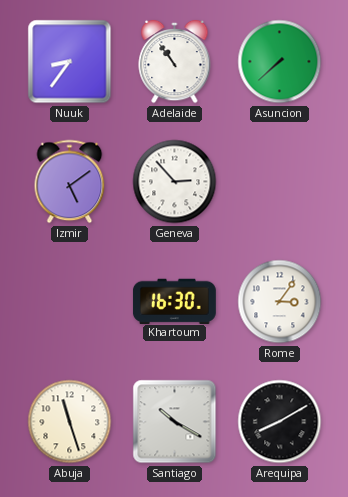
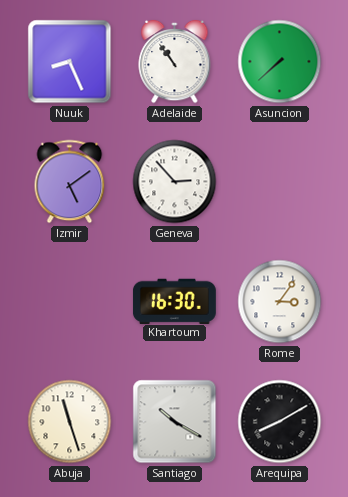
Nuuk: 8:36 -> 8:26
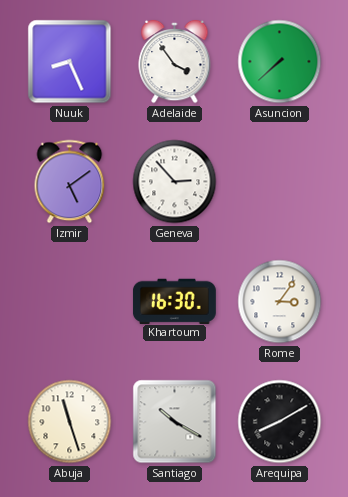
Adelaide: 10:54 -> 3:54
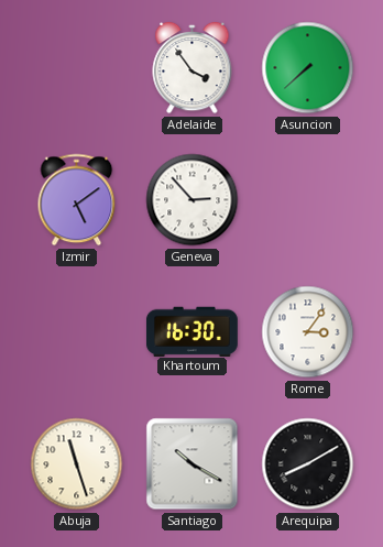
Nuuk: 8:26 -> none
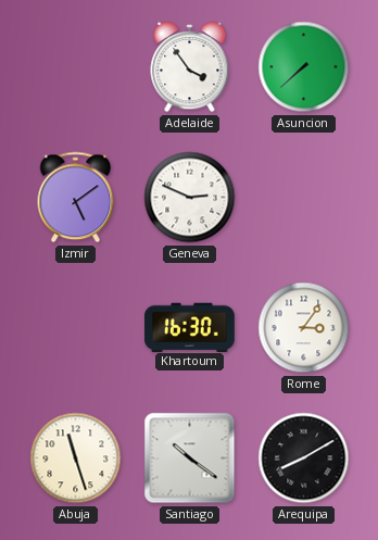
Geneva: 2:53 -> 2:49
Santiago: 10:20 -> 10:21
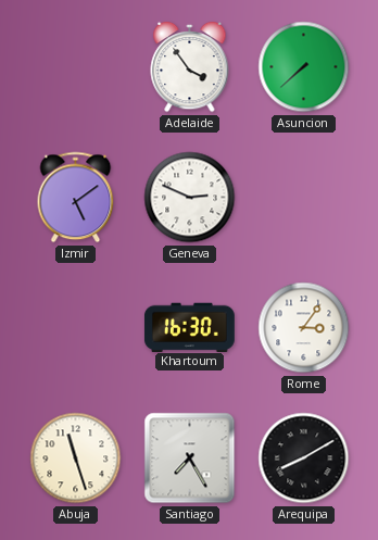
Santiago: 10:21 -> 7:25
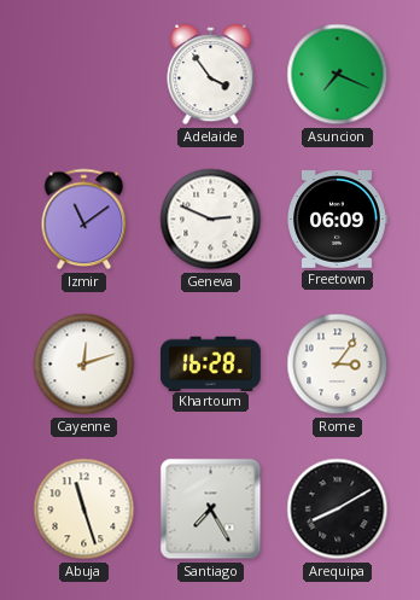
Asuncion: 7:38 -> 7:19
Izmir: 5:09 -> 11:09
Freetown: none -> 06:09
Cayenne: none -> 12:12
Khartoum: 16:30 -> 16:28
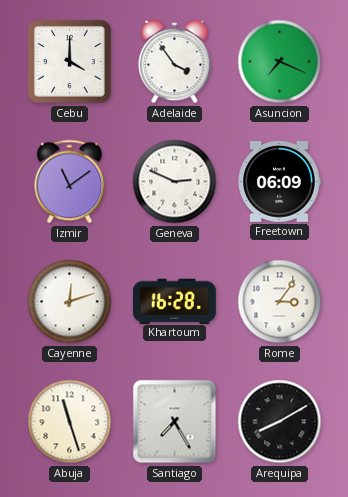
Cebu: none -> 4:00
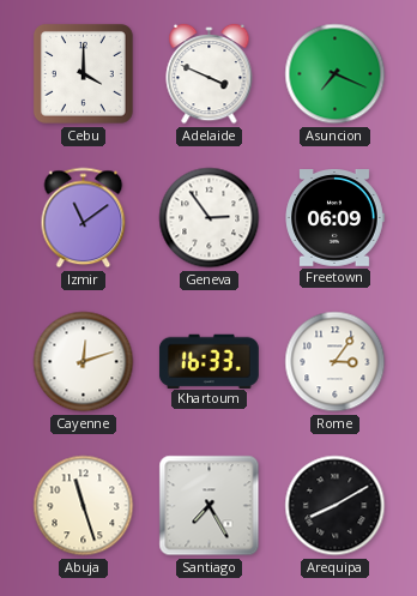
Adelaide: 3:54 -> 3:49
Geneva: 2:49 -> 2:54
Khartoum: 16:28 -> 16:33
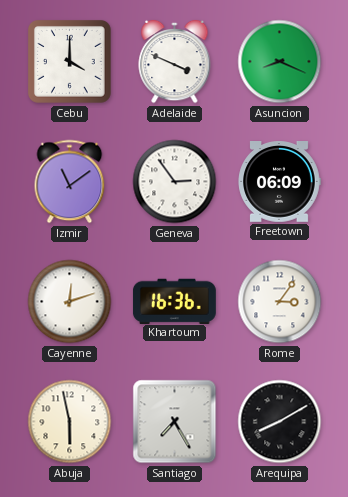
Asuncion: 7:19 -> 8:19
Khartoum: 16:33 -> 16:36
Abuja: 11:27 -> 5:58
